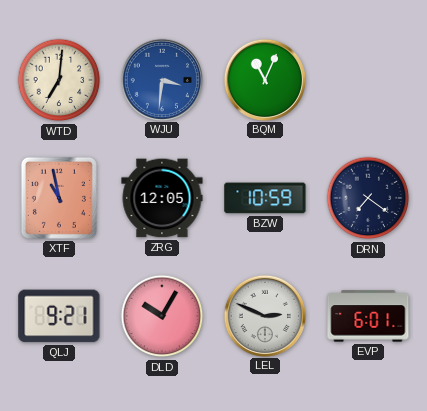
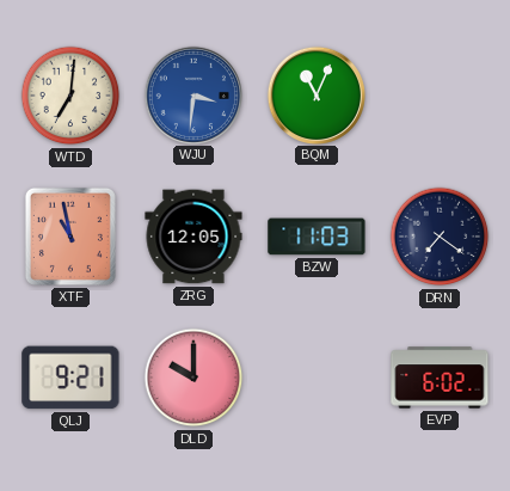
BZW: 10:59 -> 11:03
DLD: 10:05 -> 10:00
LEL: 2:49 -> none
EVP: 6:01 -> 6:02
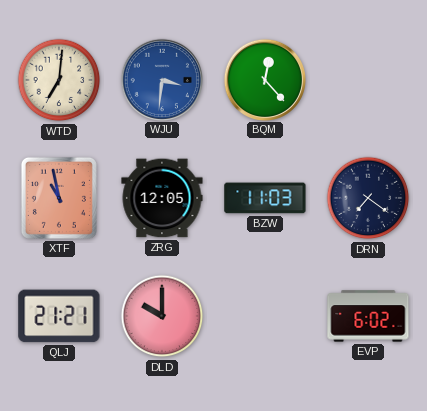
BQM: 11:04 -> 12:23
QLJ: 9:21 -> 21:21
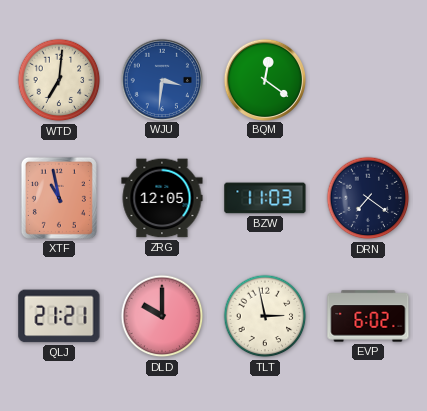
BQM: 12:23 -> 12:21
TLT: none -> 2:58
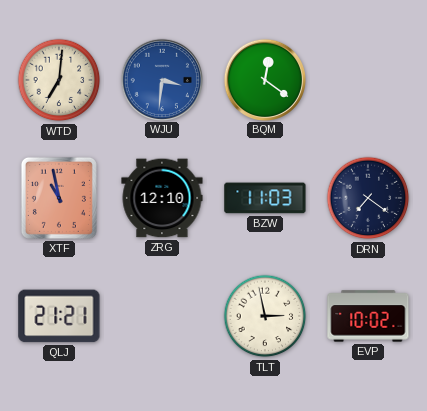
ZRG: 12:05 -> 12:10
DLD: 10:00 -> none
EVP: 6:02 -> 10:02
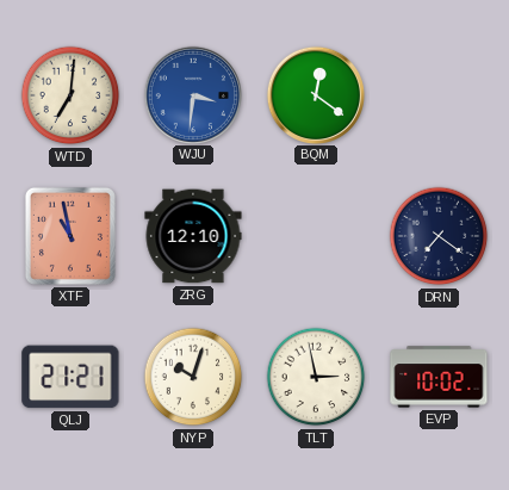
BZW: 11:03 -> none
NYP: none -> 10:03
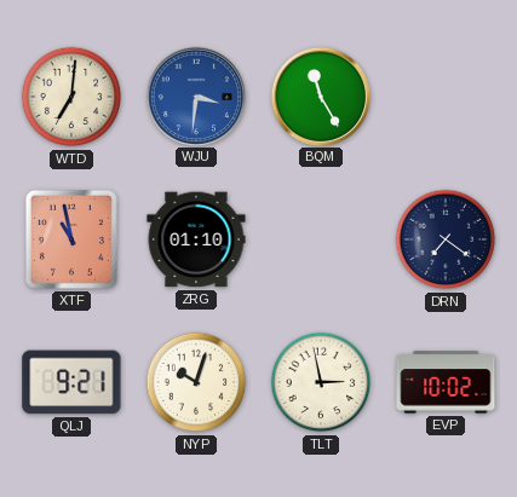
BQM: 12:21 -> 11:25
ZRG: 12:10 -> 01:10
QLJ: 21:21 -> 9:21
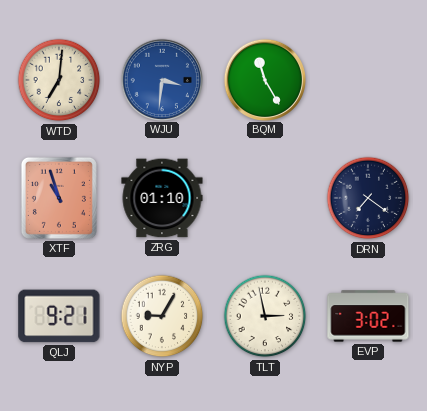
XTF: 10:58 -> 10:57
NYP: 10:03 -> 9:05
EVP: 10:02 -> 3:02
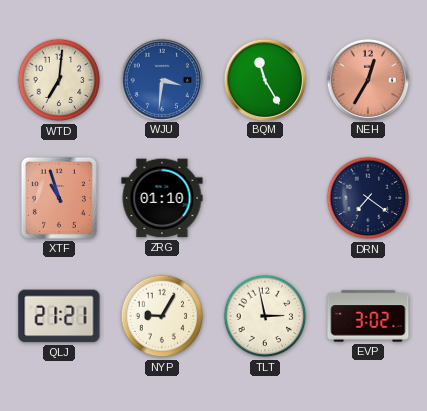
NEH: none -> 12:35
QLJ: 9:21 -> 21:21
